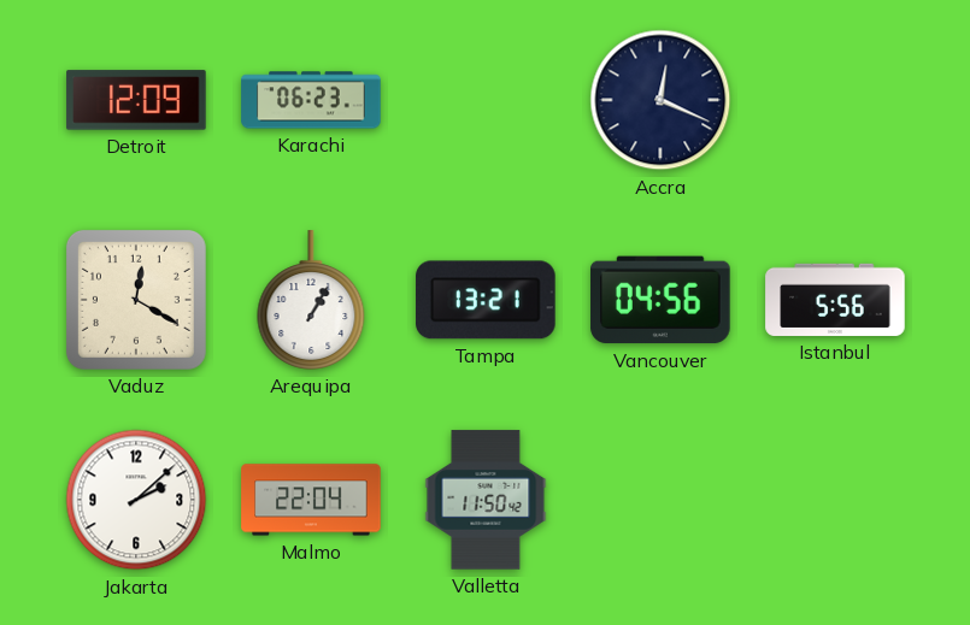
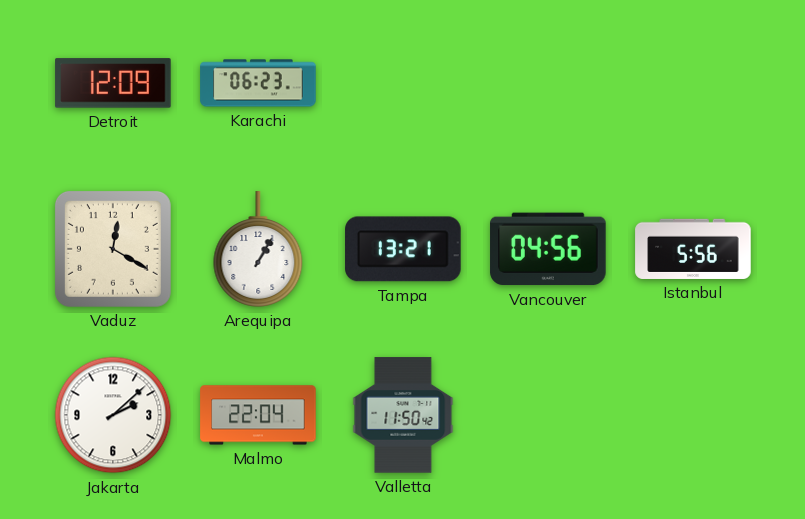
Accra: 12:19 -> none
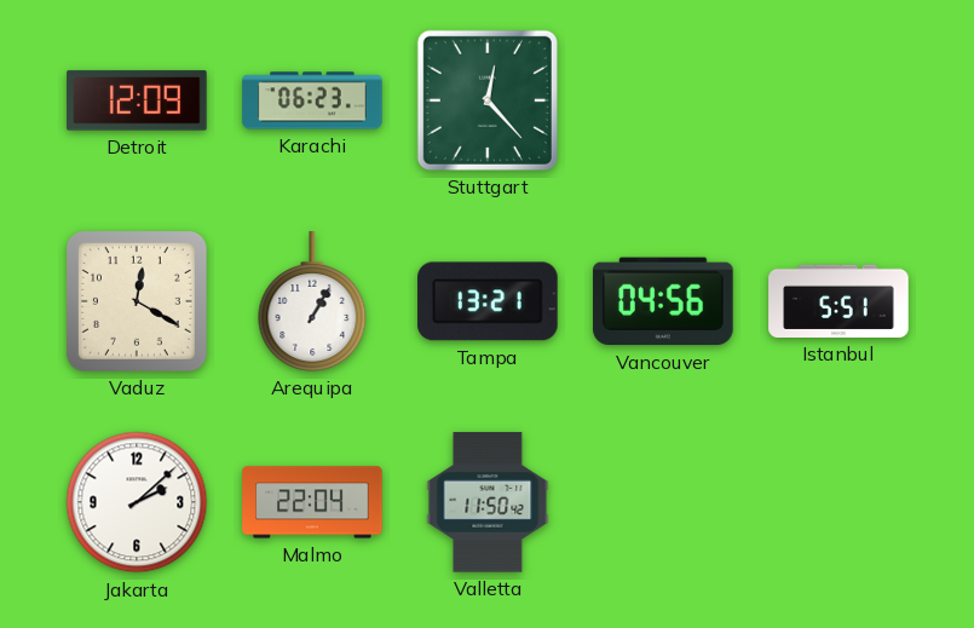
Stuttgart: none -> 12:23
Istanbul: 5:56 -> 5:51
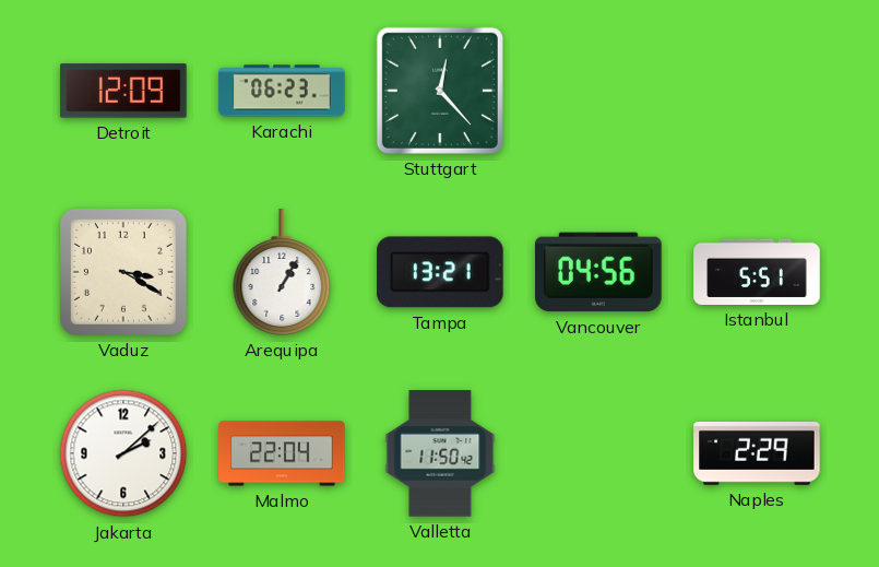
Vaduz: 12:20 -> 3:20
Naples: none -> 2:29
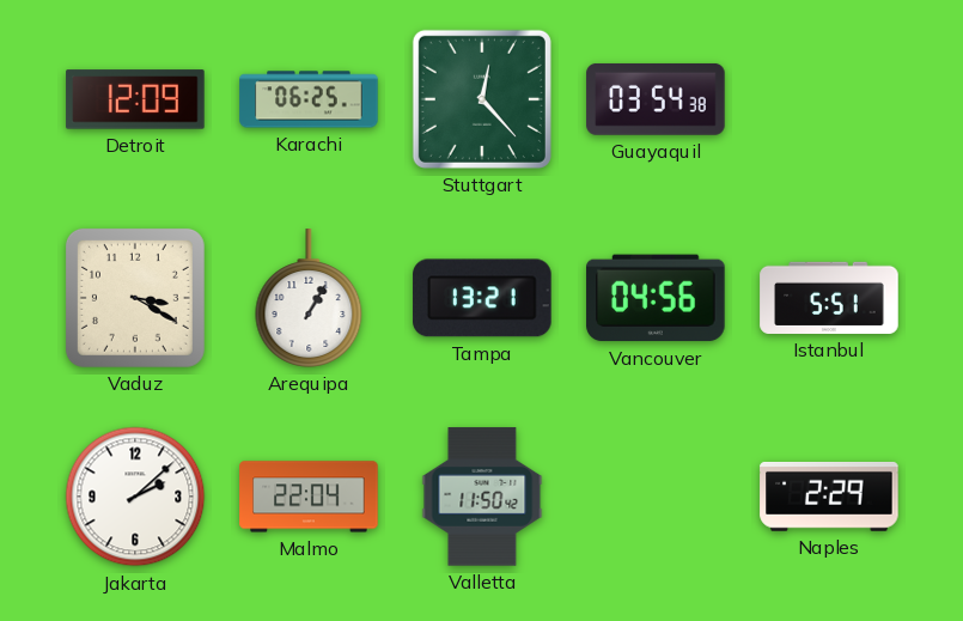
Karachi: 06:23 -> 06:25
Guayaquil: none -> 03:54
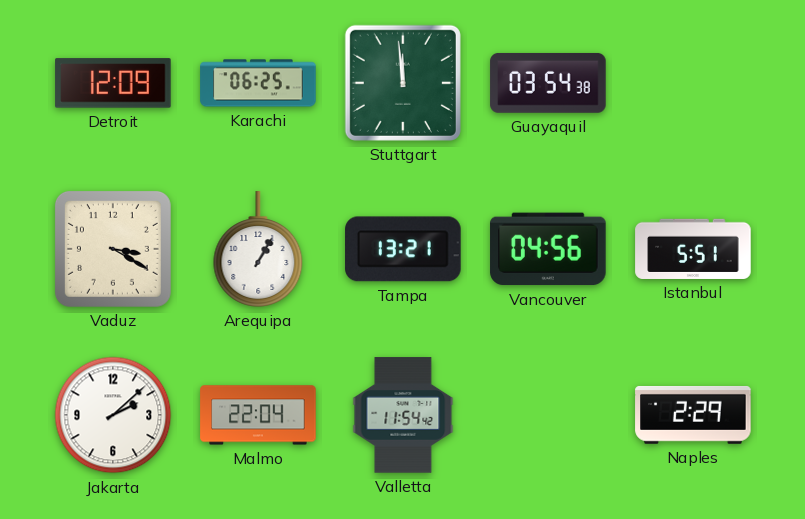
Stuttgart: 12:23 -> 11:59
Valletta: 11:50 -> 11:54
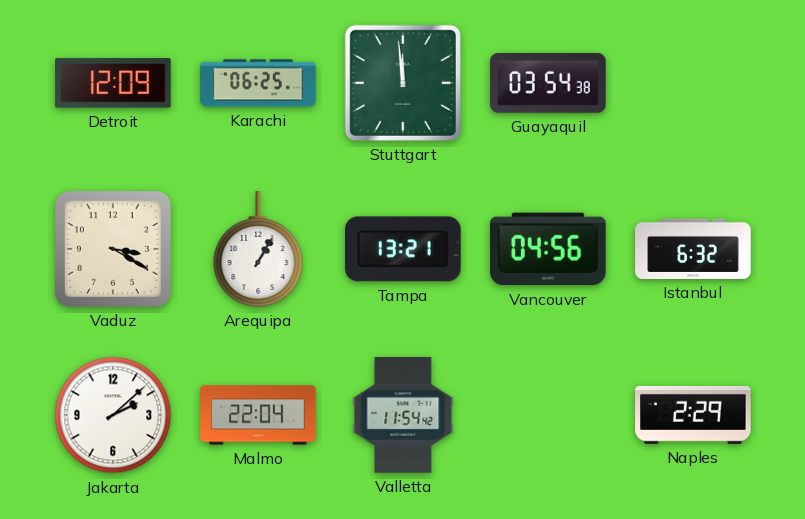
Istanbul: 5:51 -> 6:32
